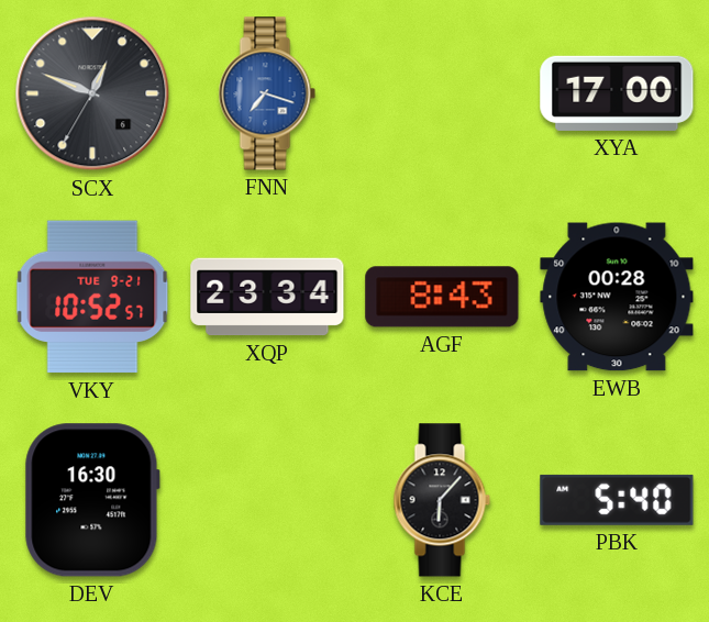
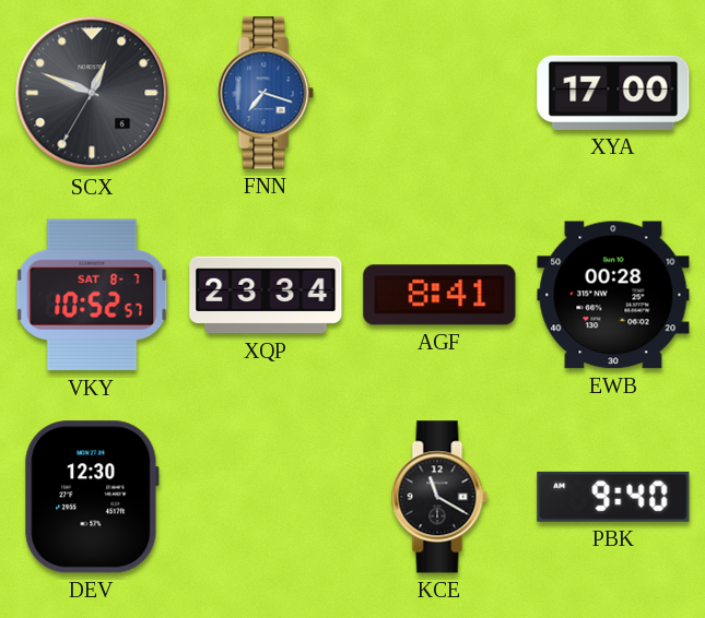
VKY date: TUE 9-21 -> SAT 8-7
AGF: 8:43 -> 8:41
DEV: 16:30 -> 12:30
KCE: 6:07 -> 11:20
PBK: 5:40 -> 9:40
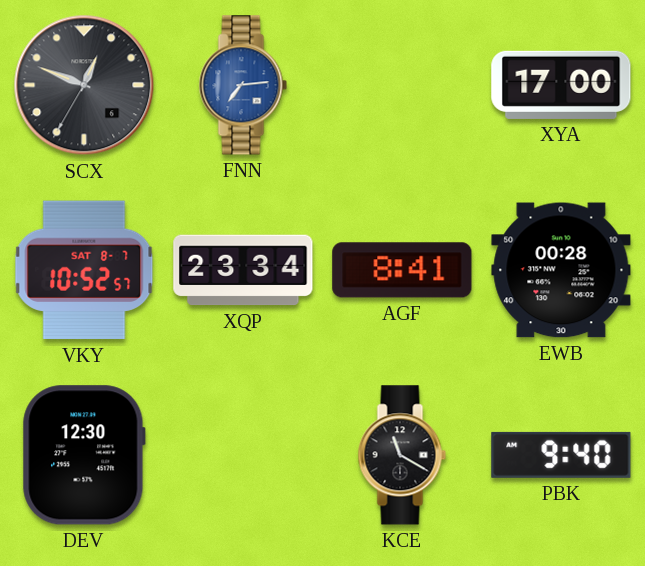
FNN: 7:18 -> 7:14
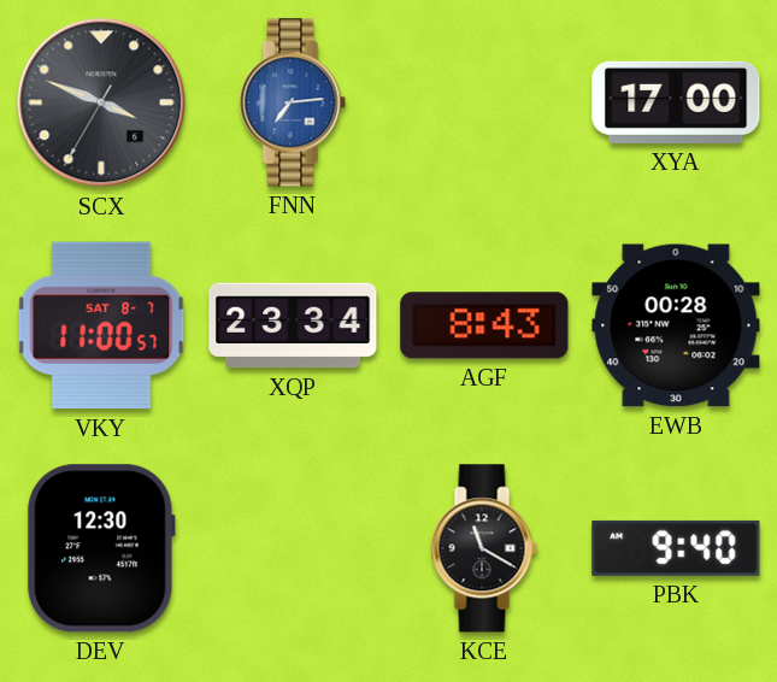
SCX: 12:48 -> 3:48
VKY: 10:52 -> 11:00
AGF: 8:41 -> 8:43
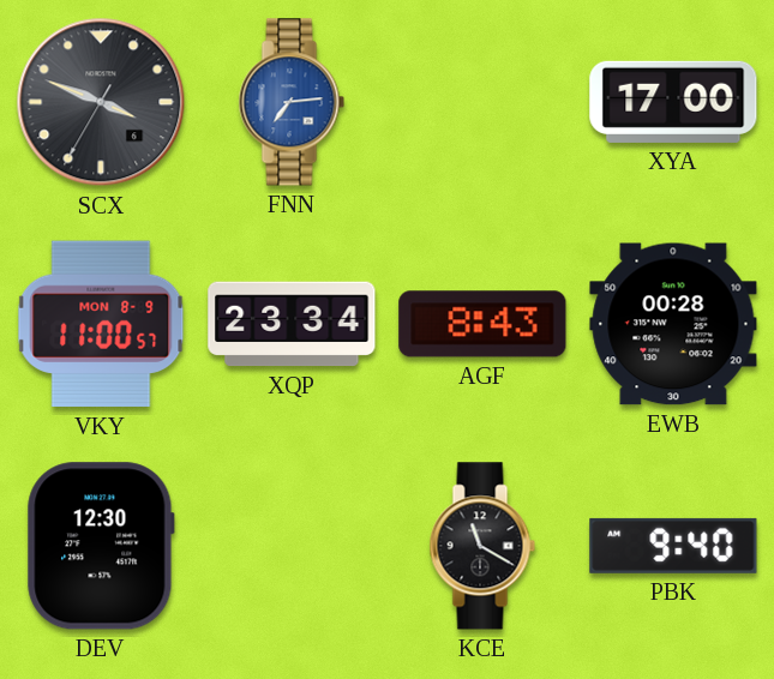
VKY date: SAT 8-7 -> MON 8-9
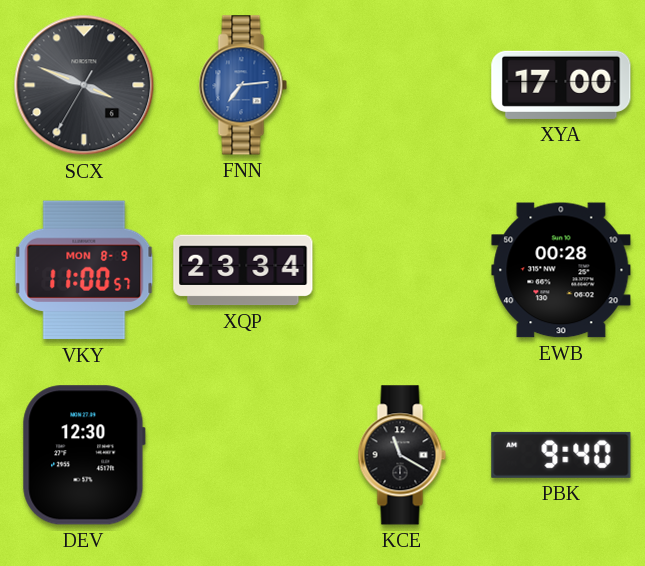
AGF: 8:43 -> none
